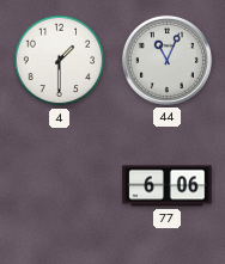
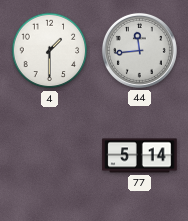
44: 11:04 -> 11:44
77: 6:06 -> 5:14
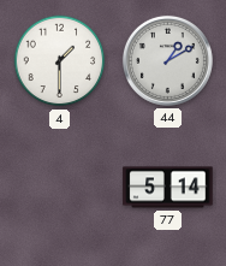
44: 11:44 -> 1:10
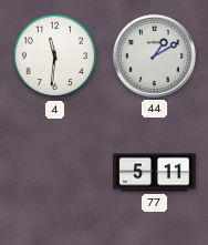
4: 1:30 -> 11:31
77: 5:14 -> 5:11
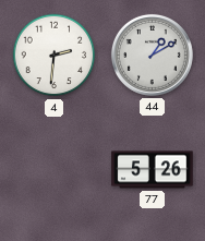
4: 11:31 -> 2:31
77: 5:11 -> 5:26
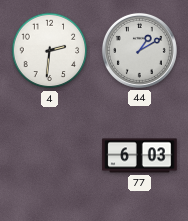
77: 5:26 -> 6:03
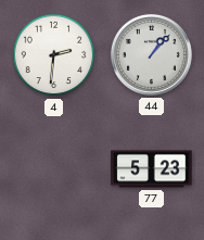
44: 1:10 -> 1:07
77: 6:03 -> 5:23
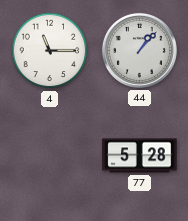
4: 2:31 -> 11:15
77: 5:23 -> 5:28
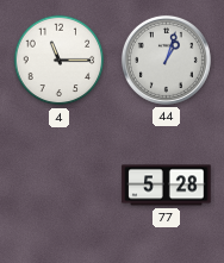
44: 1:07 -> 1:03
